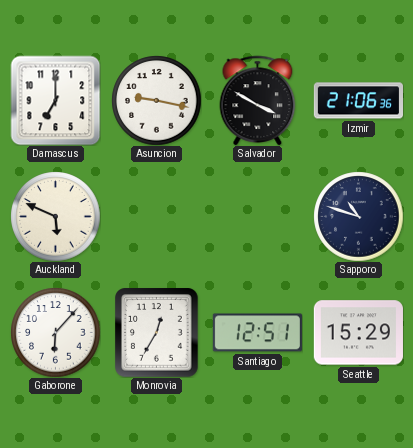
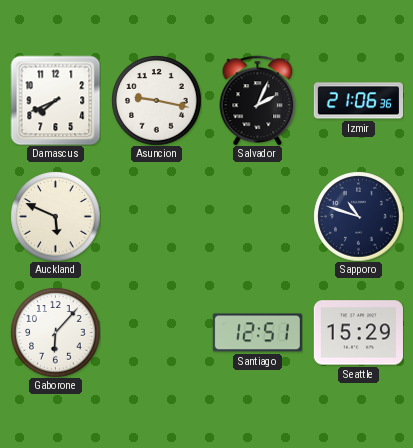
Damascus: 7:00 -> 7:41
Salvador: 3:50 -> 2:04
Monrovia: 12:35 -> none
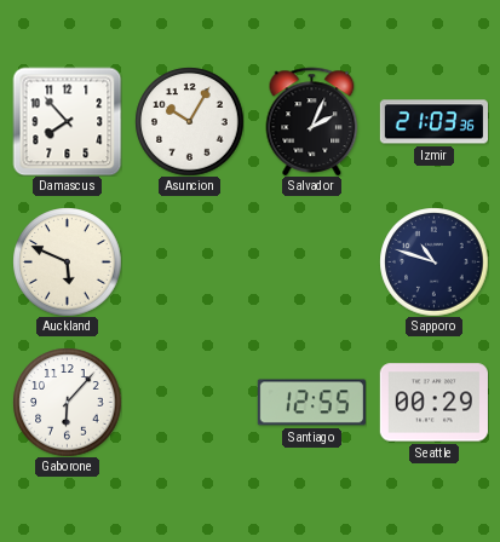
Damascus: 7:41 -> 7:53
Asuncion: 9:17 -> 10:05
Izmir: 21:06 -> 21:03
Santiago: 12:51 -> 12:55
Seattle: 15:29 -> 00:29
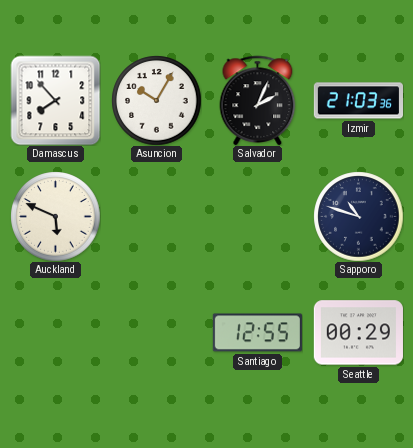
Gaborone: 6:07 -> none
